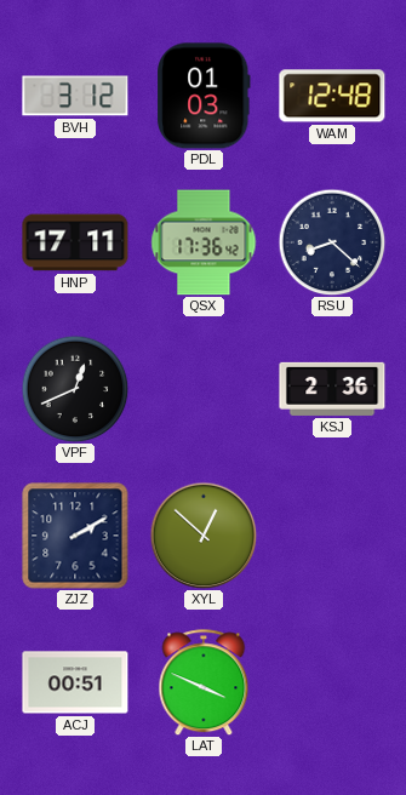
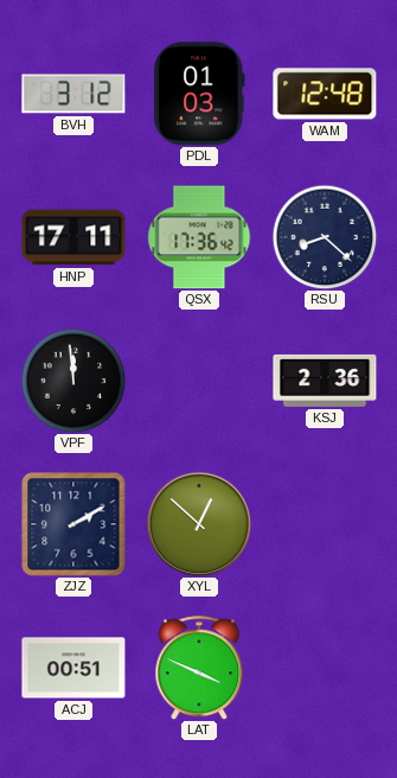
VPF: 12:41 -> 11:59
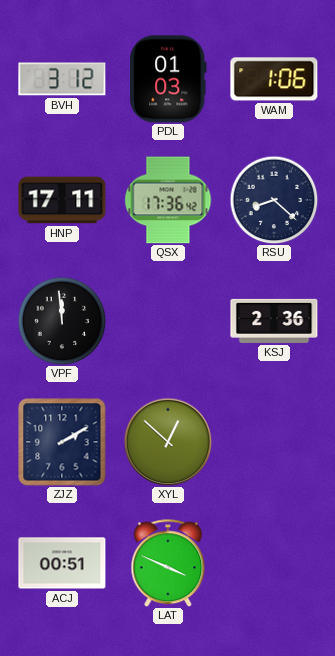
WAM: 12:48 -> 1:06
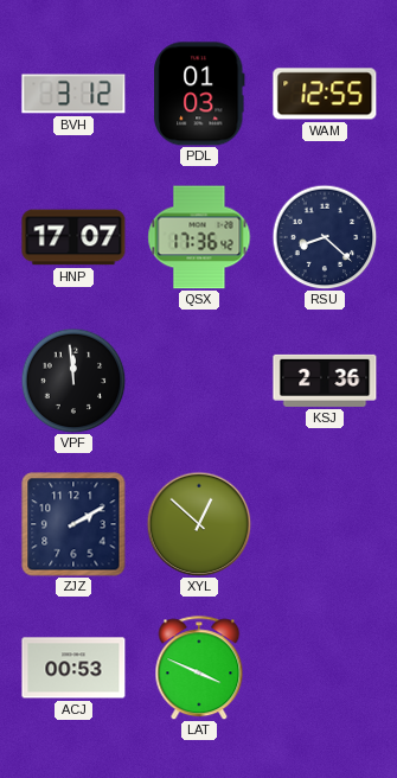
WAM: 1:06 -> 12:55
HNP: 17:11 -> 17:07
ACJ: 00:51 -> 00:53
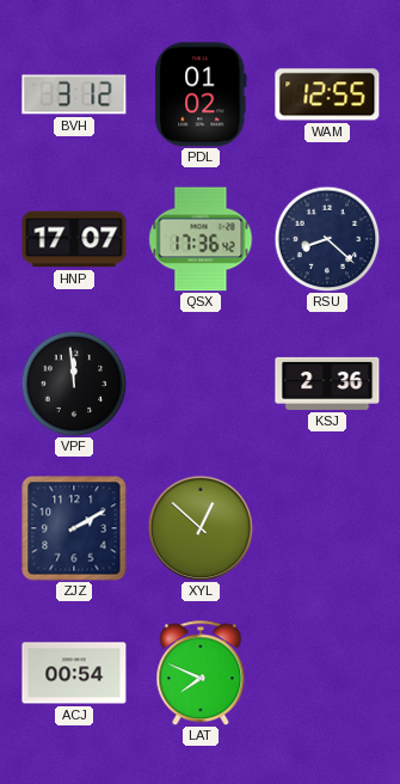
PDL: 01:03 -> 01:02
ACJ: 00:53 -> 00:54
LAT: 3:49 -> 7:49
